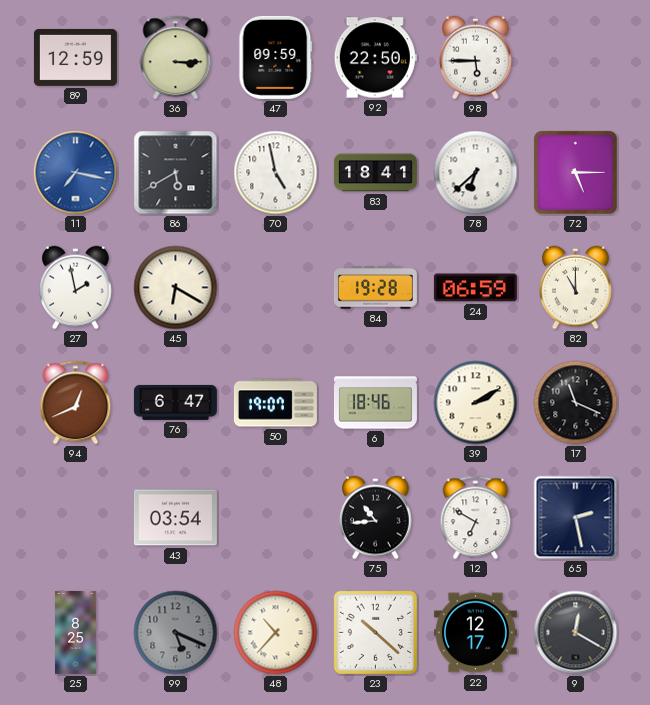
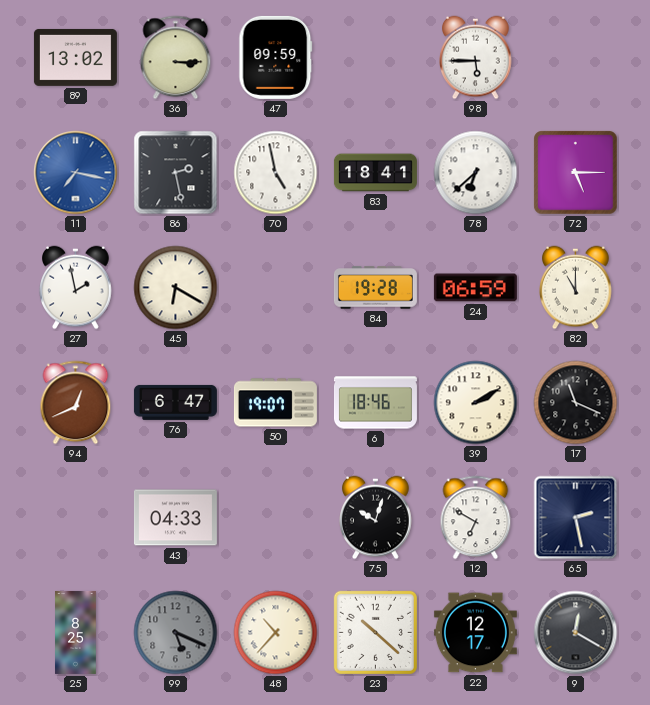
89: 12:59 -> 13:02
92: 22:50 -> none
86: 5:40 -> 2:28
43: 03:54 -> 04:33
75: 10:44 -> 10:03
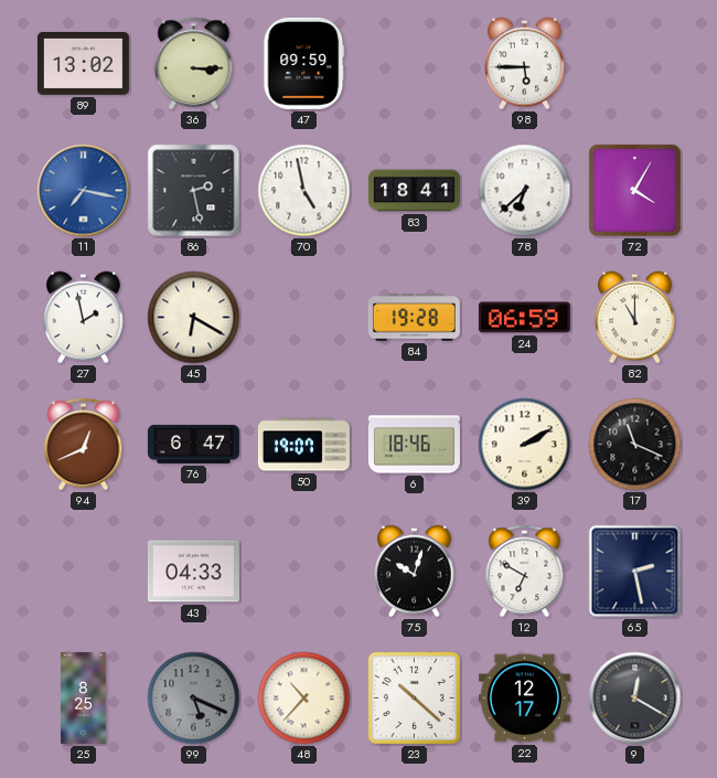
72: 5:15 -> 4:05
